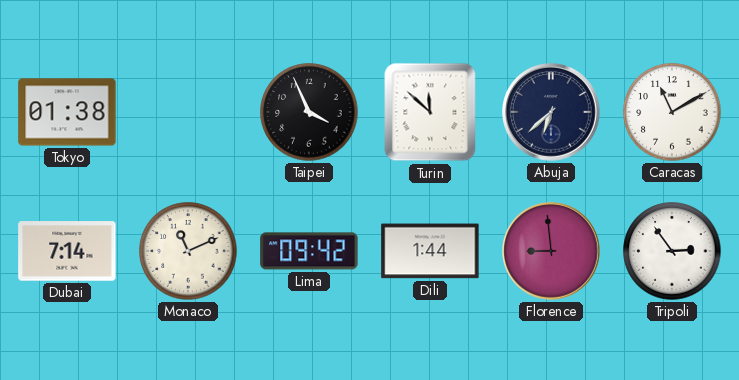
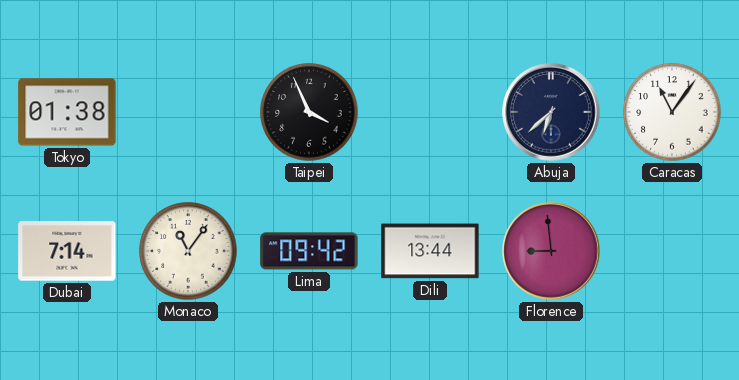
Turin: 11:52 -> none
Caracas: 11:10 -> 11:06
Monaco: 11:11 -> 11:06
Dili: 1:44 -> 13:44
Tripoli: 2:54 -> none
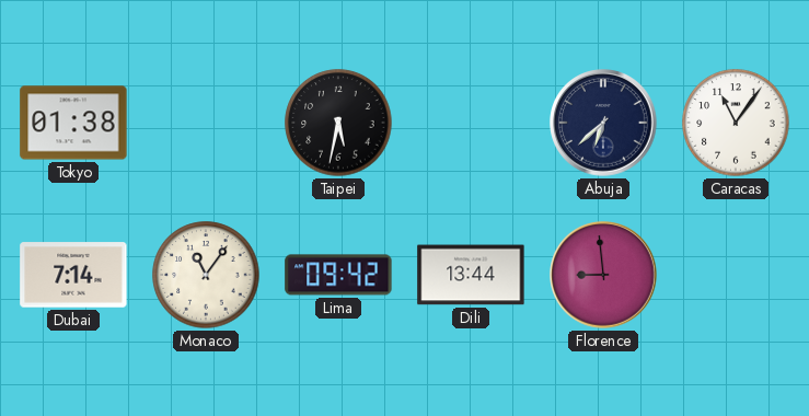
Taipei: 3:56 -> 5:32
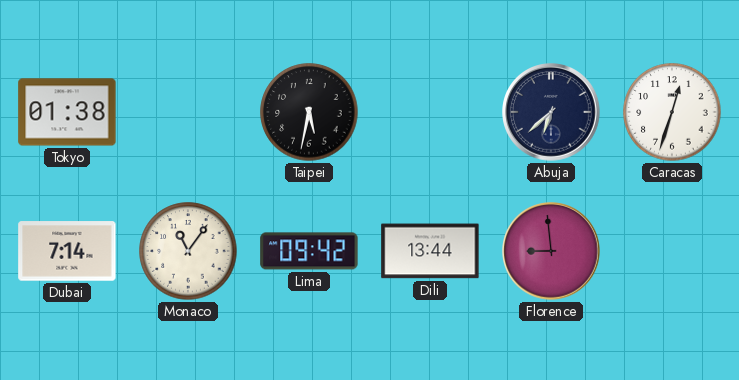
Caracas: 11:06 -> 12:33
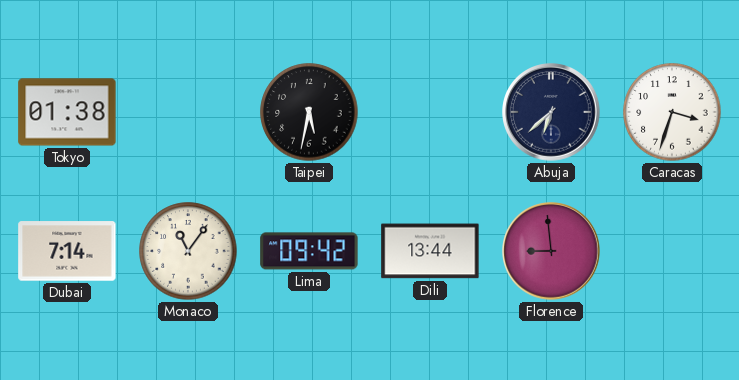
Caracas: 12:33 -> 3:33
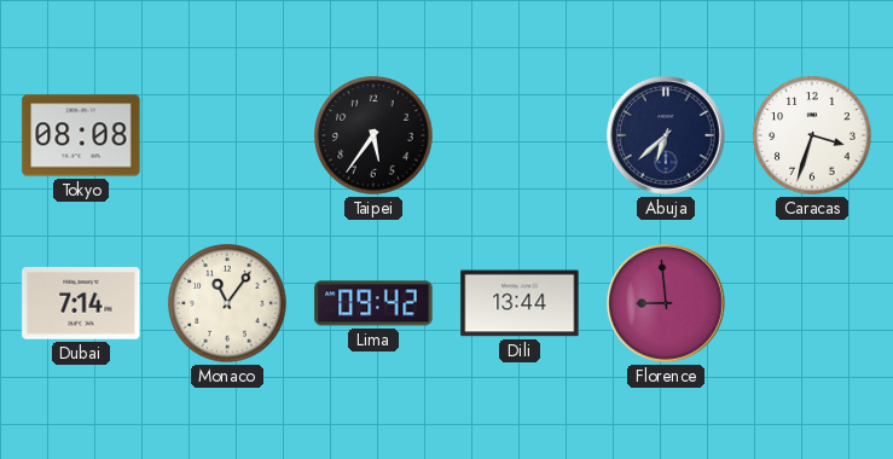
Tokyo: 01:38 -> 08:08
Taipei: 5:32 -> 5:36
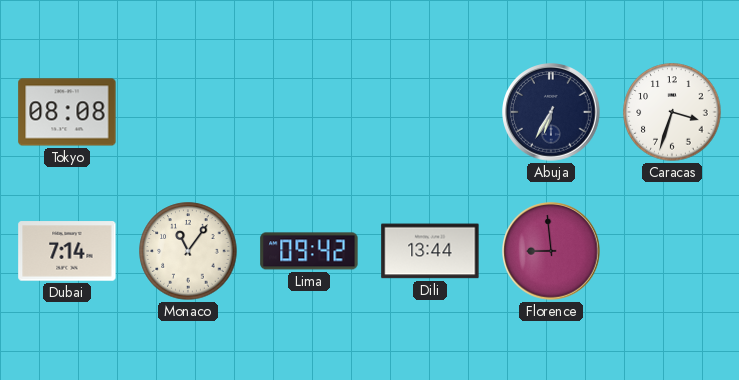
Taipei: 5:36 -> none
Abuja: 6:38 -> 6:35
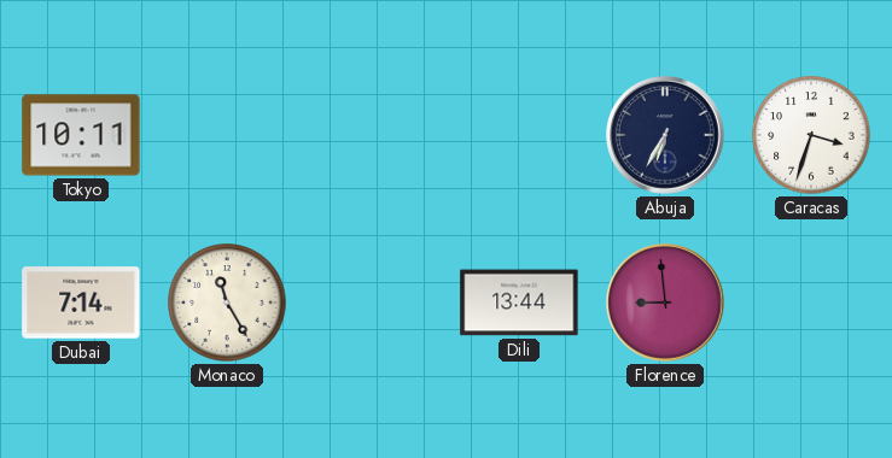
Tokyo: 08:08 -> 10:11
Monaco: 11:06 -> 11:25
Lima: 09:42 -> none
